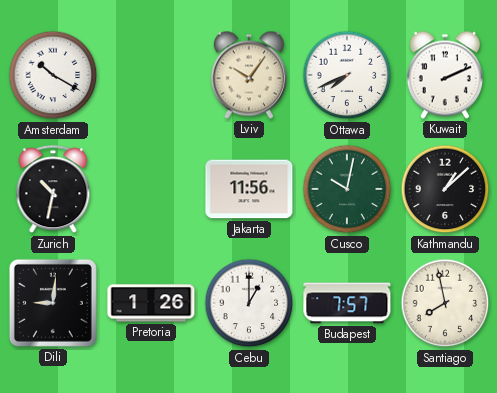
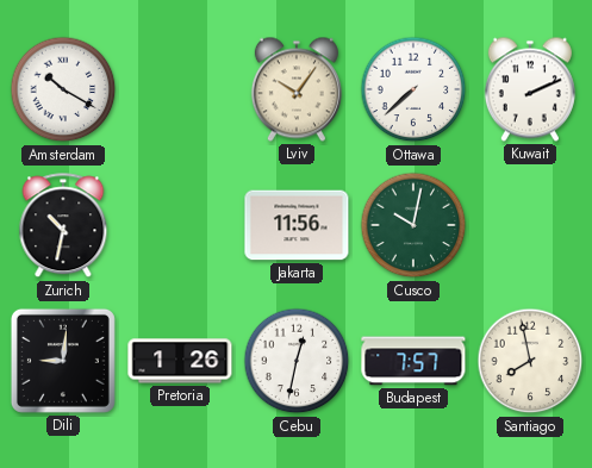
Ottawa: 7:41 -> 7:38
Kathmandu: 1:08 -> none
Cebu: 1:00 -> 12:32
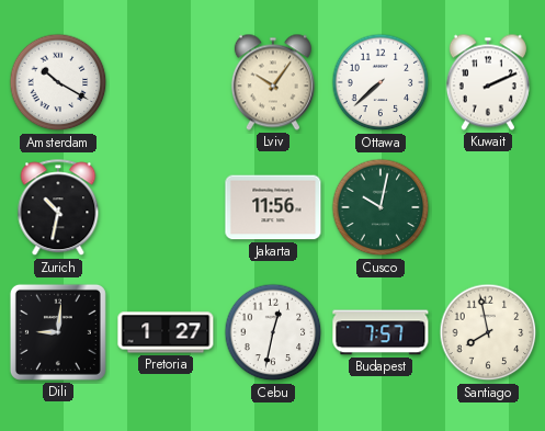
Pretoria: 1:26 -> 1:27
